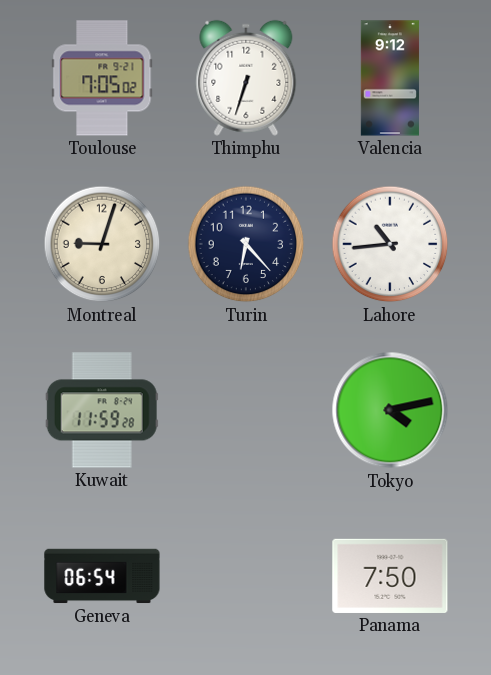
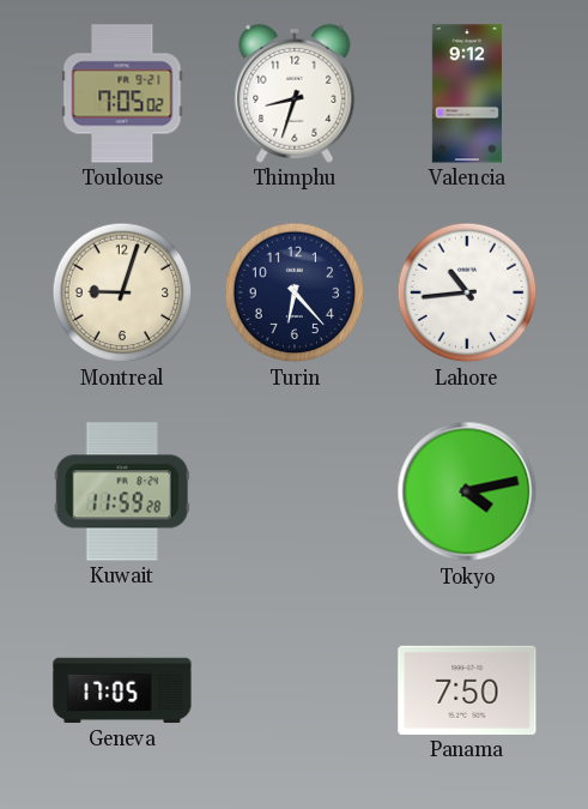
Thimphu: 6:33 -> 8:33
Geneva: 06:54 -> 17:05
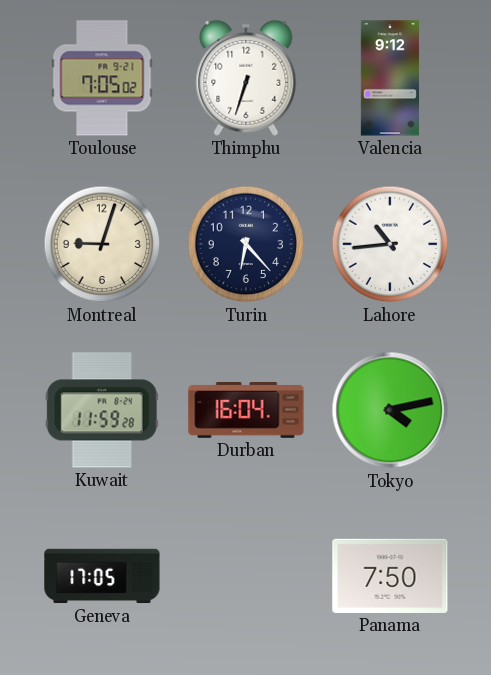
Thimphu: 8:33 -> 6:33
Durban: none -> 16:04
